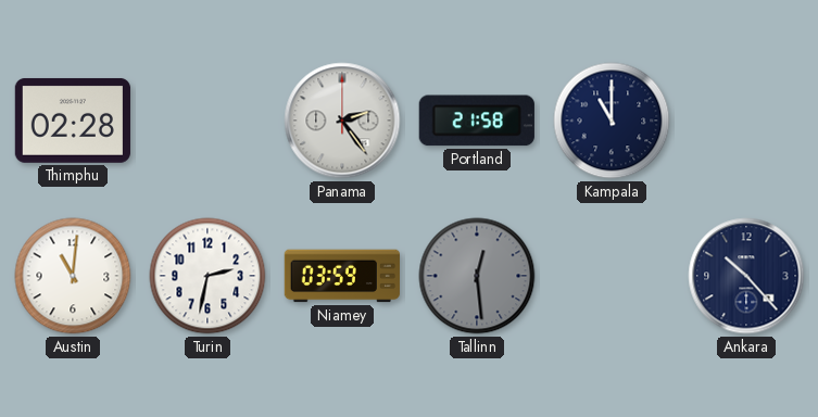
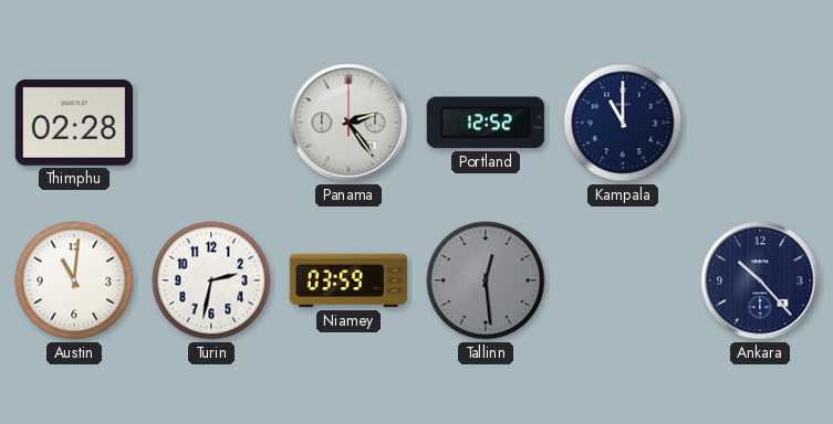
Portland: 21:58 -> 12:52
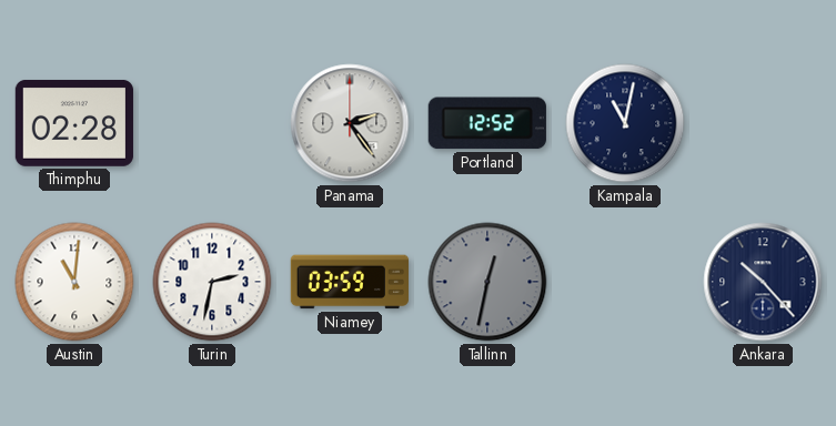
Kampala: 11:00 -> 11:02
Tallinn: 12:29 -> 12:32
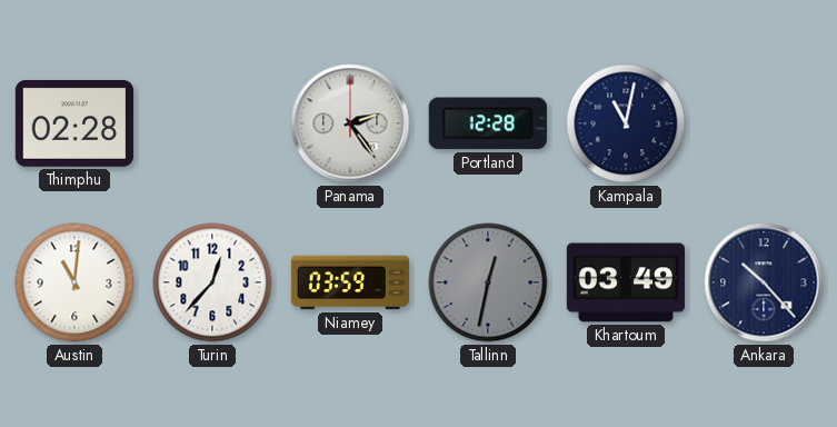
Portland: 12:52 -> 12:28
Turin: 2:32 -> 12:37
Khartoum: none -> 03:49
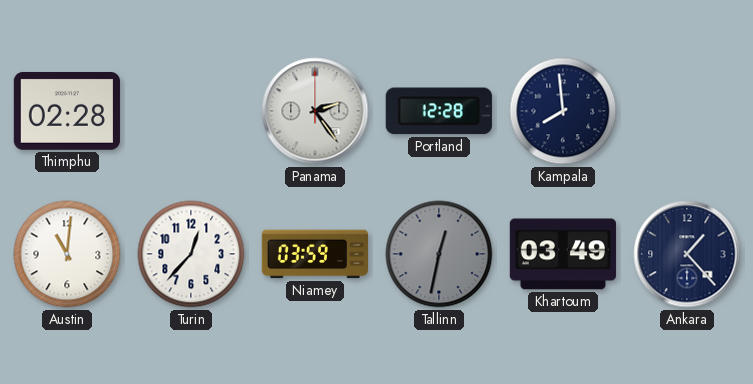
Kampala: 11:02 -> 7:59
Ankara: 10:23 -> 1:23
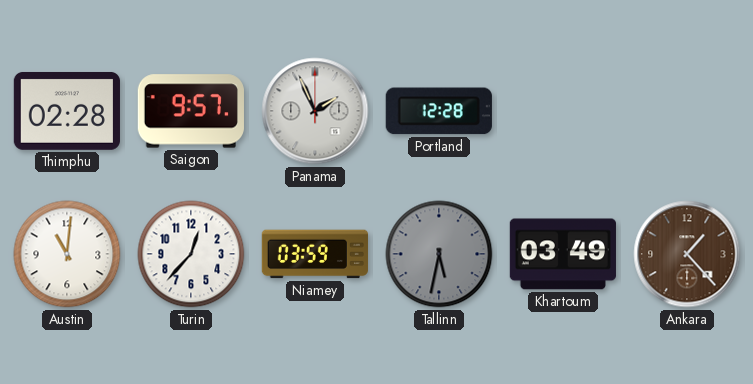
Saigon: none -> 9:57
Panama: 2:24 -> 1:56
Kampala: 7:59 -> none
Tallinn: 12:32 -> 5:32
Ankara dial: navy -> brown
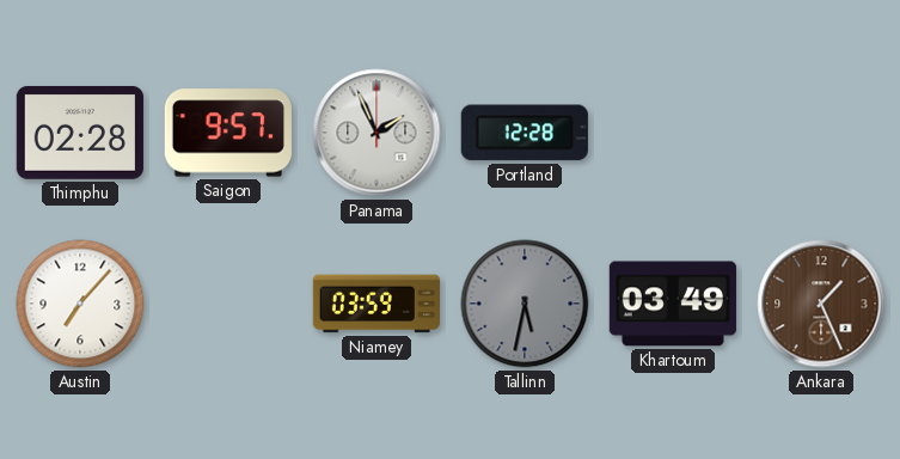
Austin: 11:01 -> 7:07
Turin: 12:37 -> none
Ankara: 1:23 -> 1:26
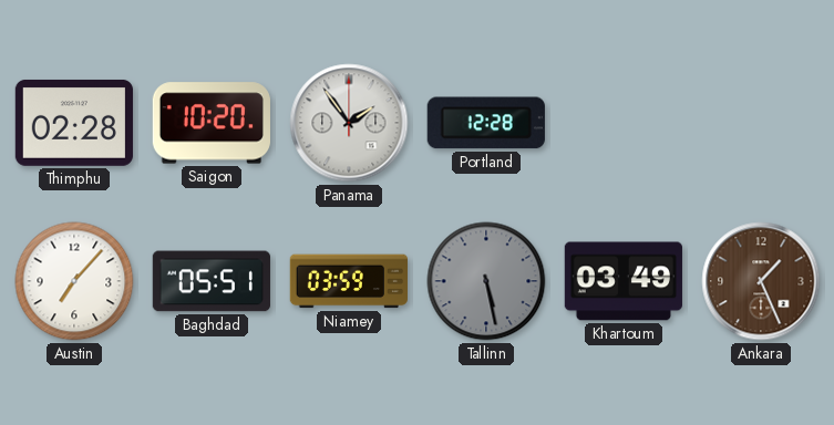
Saigon: 9:57 -> 10:20
Panama: 1:56 -> 1:54
Baghdad: none -> 05:51
Tallinn: 5:32 -> 5:28
